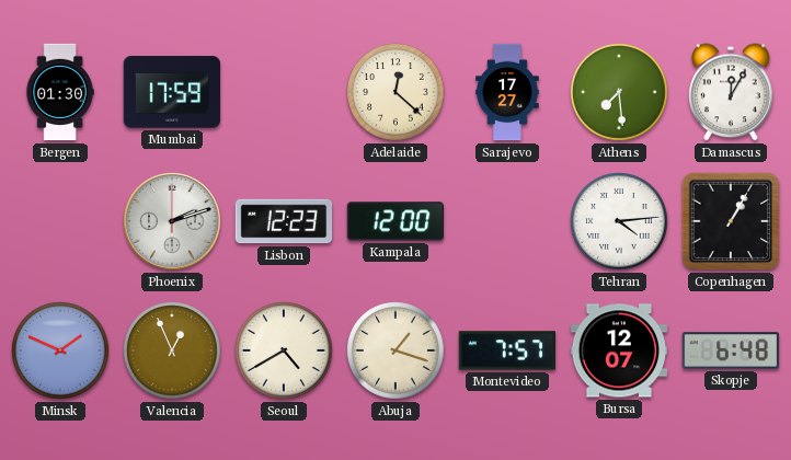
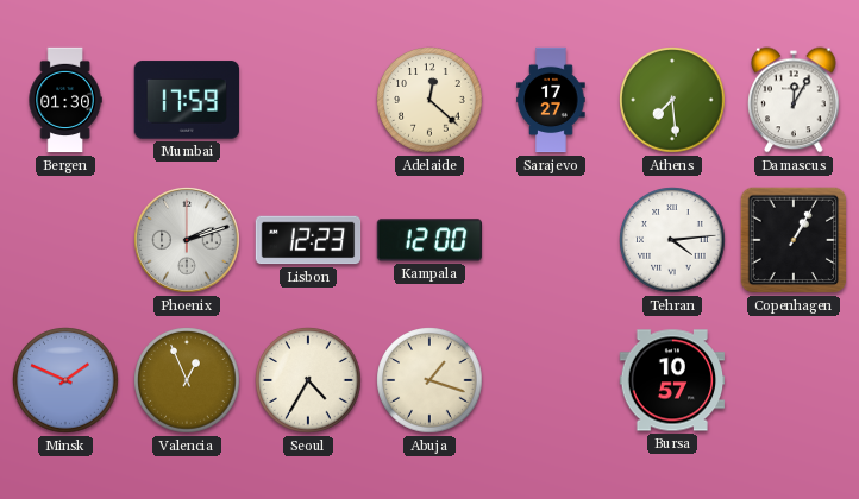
Seoul: 4:40 -> 4:35
Montevideo: 7:57 -> none
Bursa: 12:07 -> 10:57
Skopje: 6:48 -> none
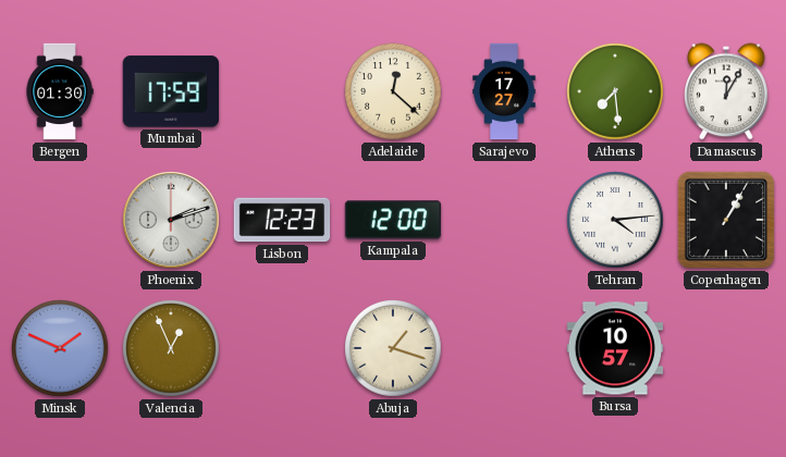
Seoul: 4:35 -> none
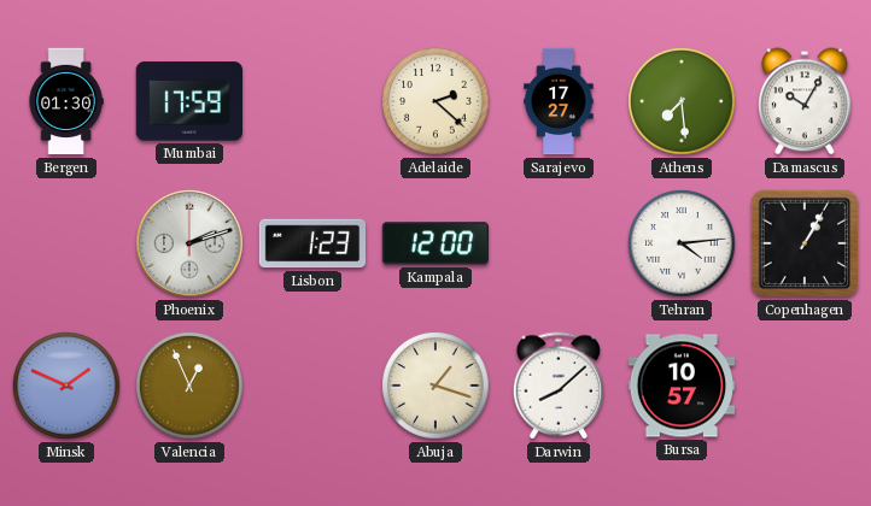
Adelaide: 12:22 -> 2:22
Damascus: 12:05 -> 10:05
Lisbon: 12:23 -> 1:23
Darwin: none -> 8:08
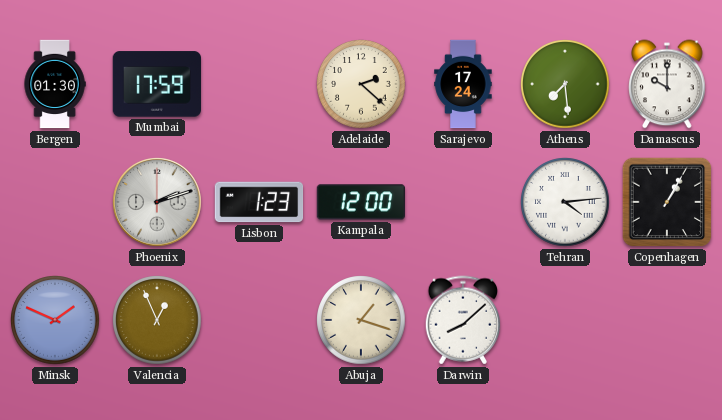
Sarajevo: 17:27 -> 17:24
Damascus: 10:05 -> 10:00
Bursa: 10:57 -> none
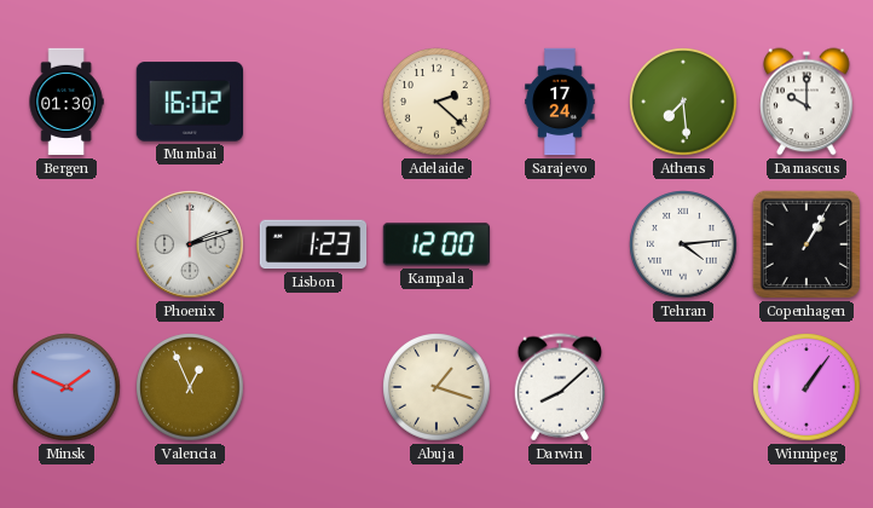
Mumbai: 17:59 -> 16:02
Winnipeg: none -> 1:06
